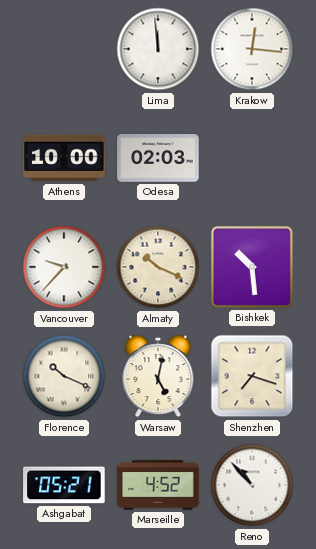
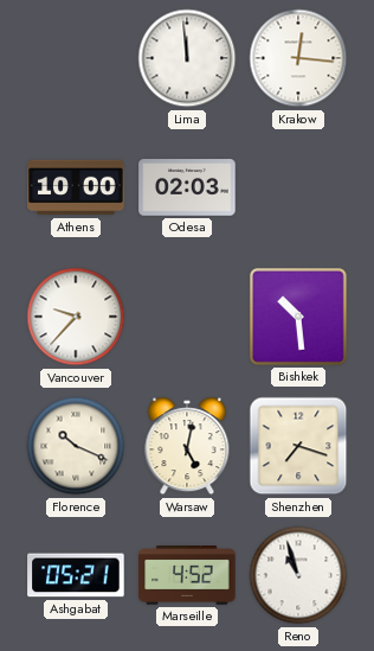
Almaty: 10:19 -> none
Reno: 10:53 -> 10:57
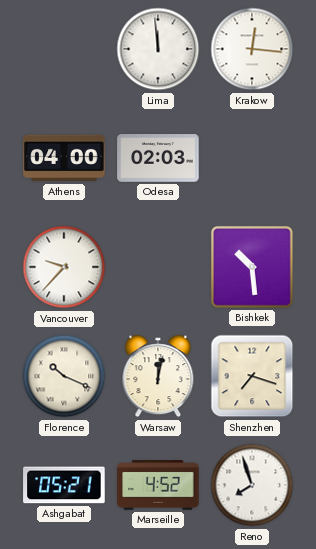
Athens: 10:00 -> 04:00
Warsaw: 5:02 -> 12:02
Reno: 10:57 -> 7:57
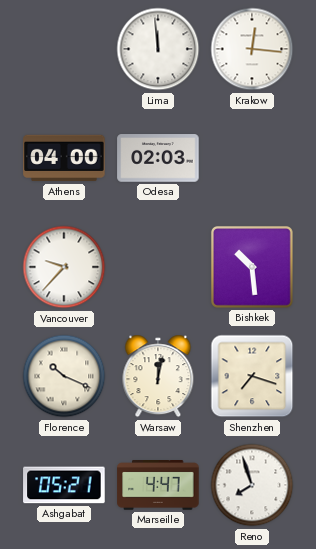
Marseille: 4:52 -> 4:47
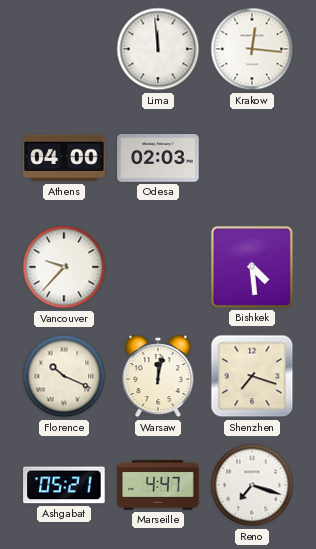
Bishkek: 10:29 -> 4:29
Reno: 7:57 -> 7:18
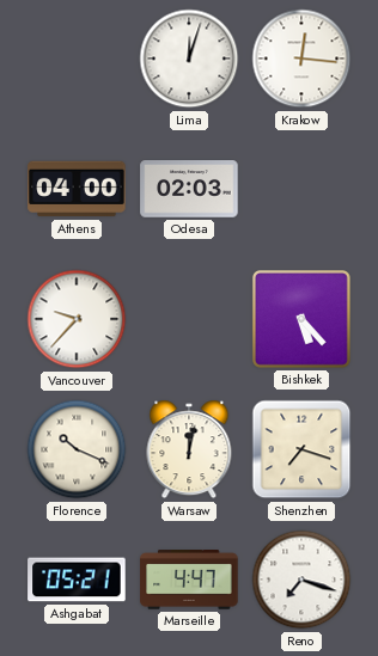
Lima: 11:59 -> 12:03
Bishkek: 4:29 -> 5:23
